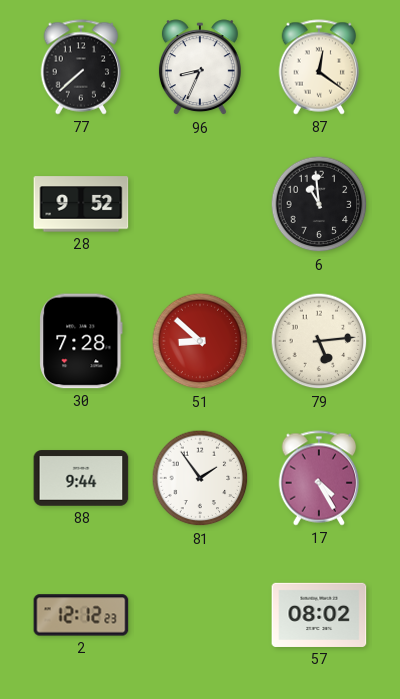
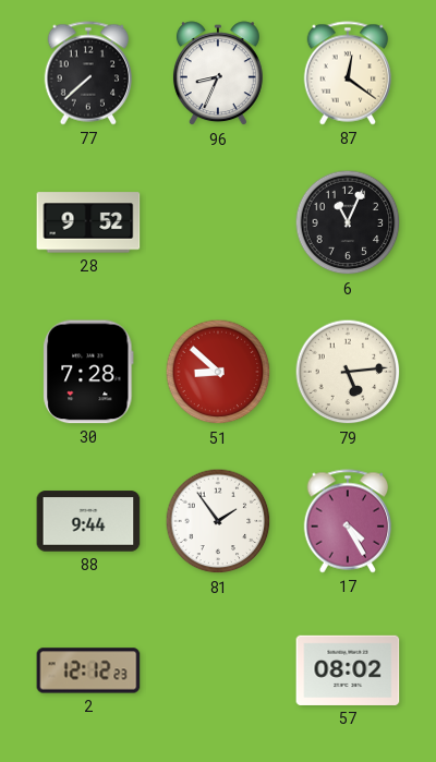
6: 10:59 -> 11:04
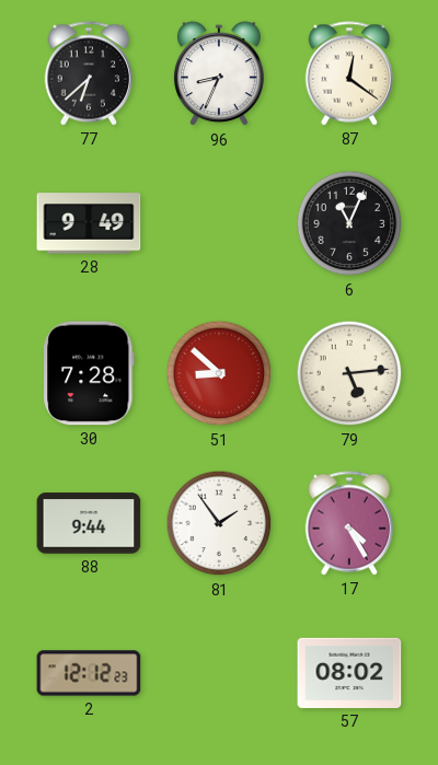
77: 7:38 -> 6:38
28: 9:52 -> 9:49
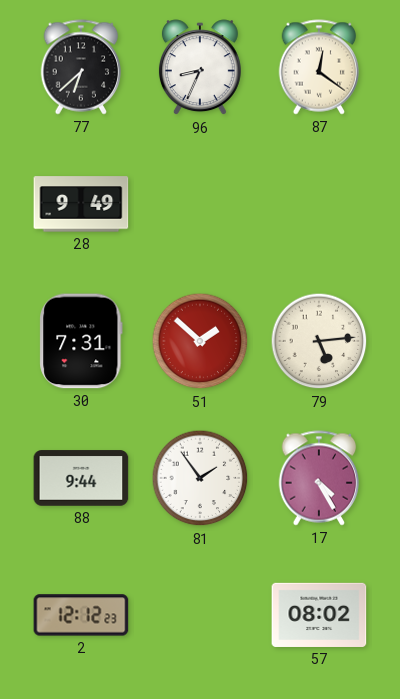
6: 11:04 -> none
30: 7:28 -> 7:31
51: 8:52 -> 1:52
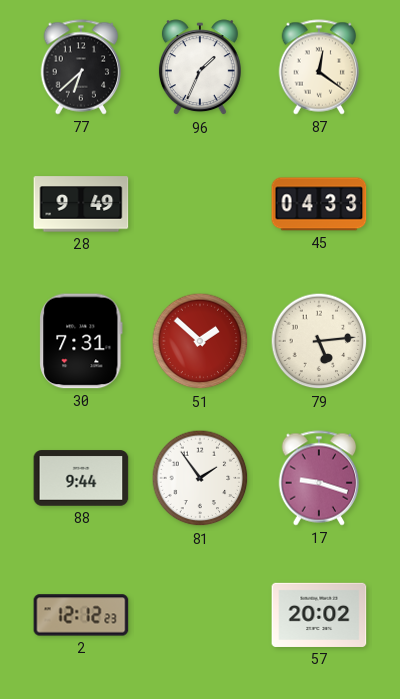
96: 8:34 -> 1:34
45: none -> 04:33
17: 4:25 -> 9:18
57: 08:02 -> 20:02
